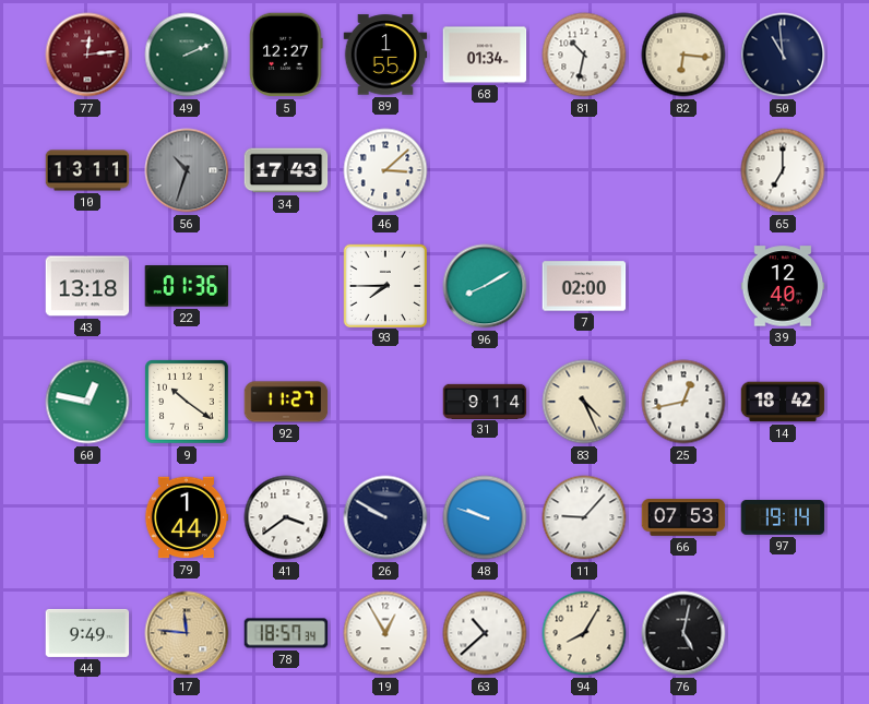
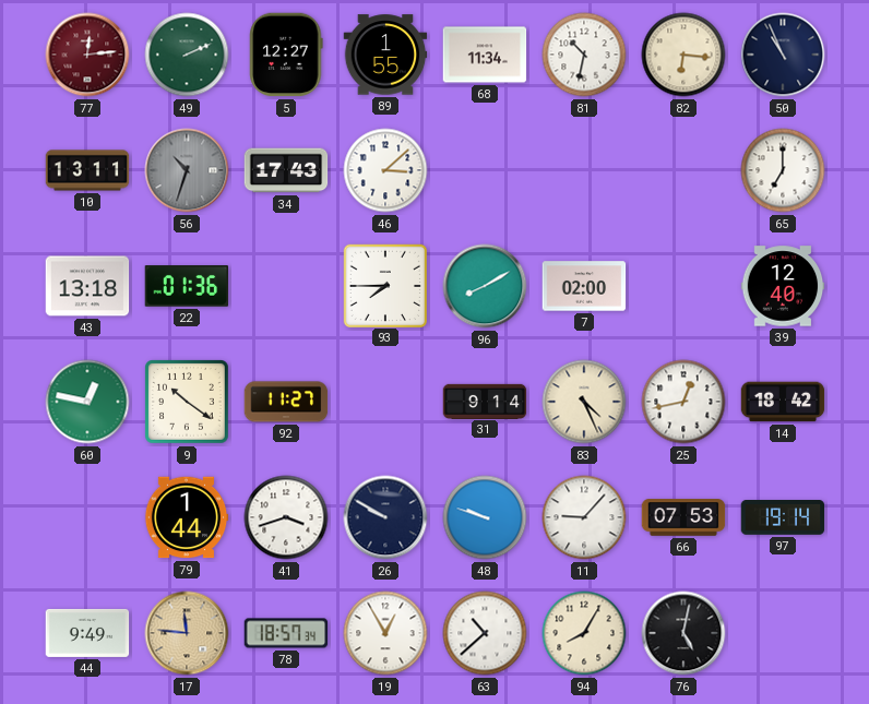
68: 01:34 -> 11:34
50: 10:59 -> 10:56
41: 3:39 -> 3:42
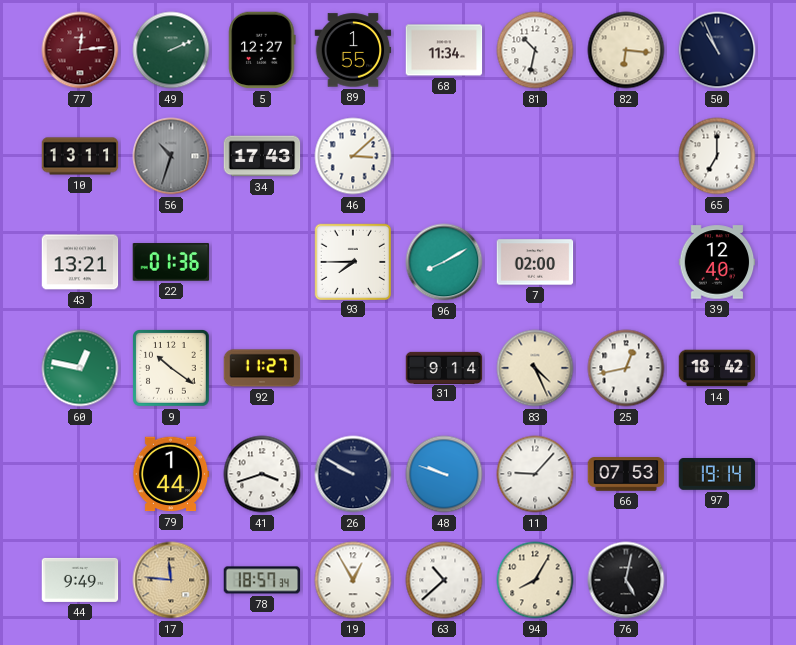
43: 13:18 -> 13:21
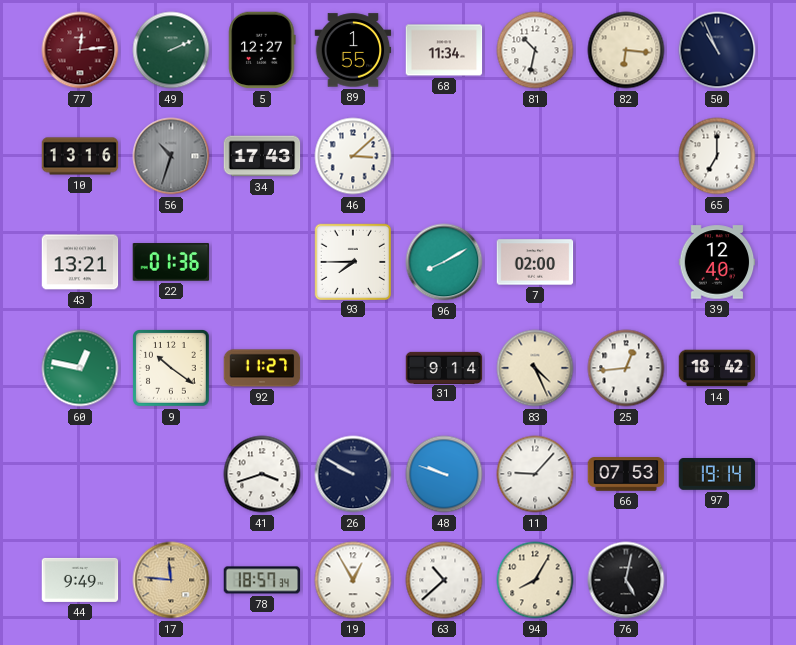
10: 13:11 -> 13:16
25: 12:43 -> 12:44
79: 1:44 -> none
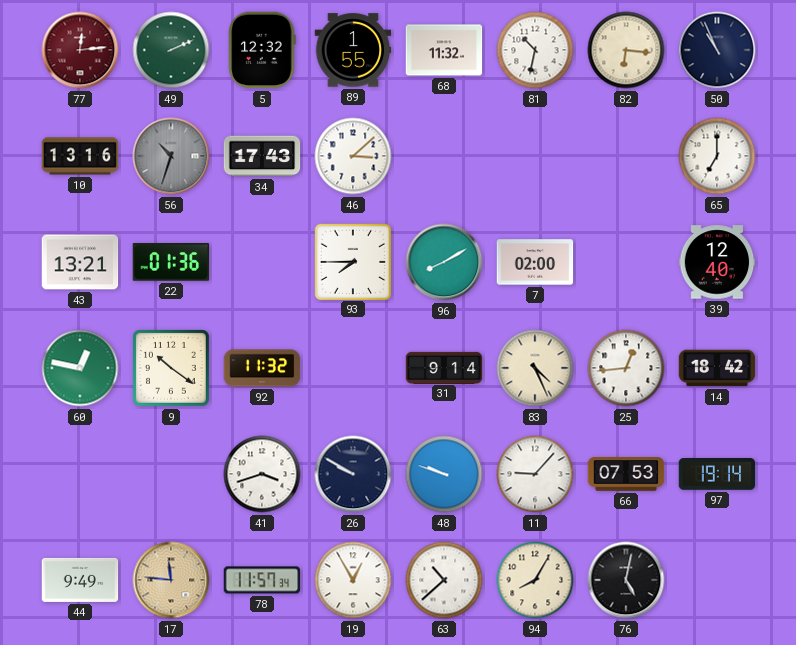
5: 12:27 -> 12:32
68: 11:34 -> 11:32
92: 11:27 -> 11:32
78: 18:57 -> 11:57
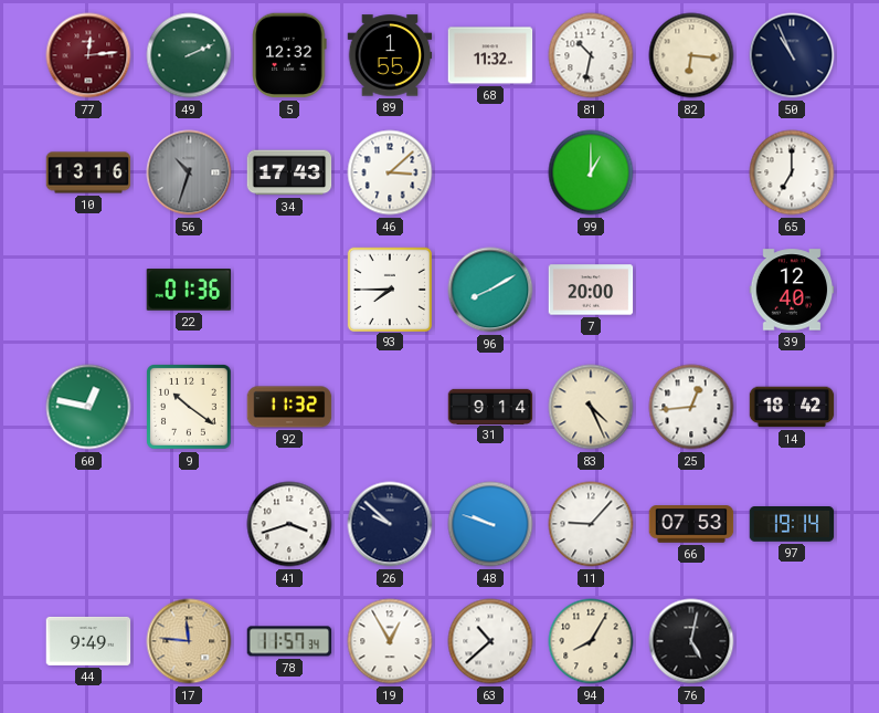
99: none -> 1:00
43: 13:21 -> none
7: 02:00 -> 20:00
26: 9:50 -> 9:52
